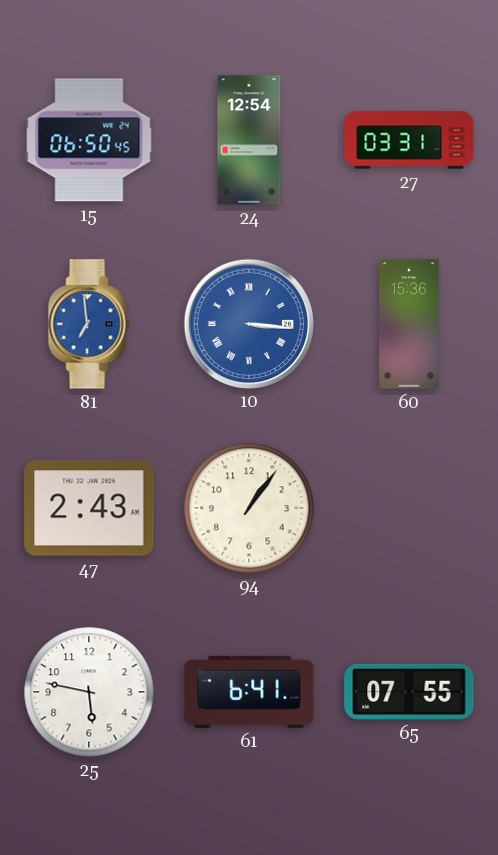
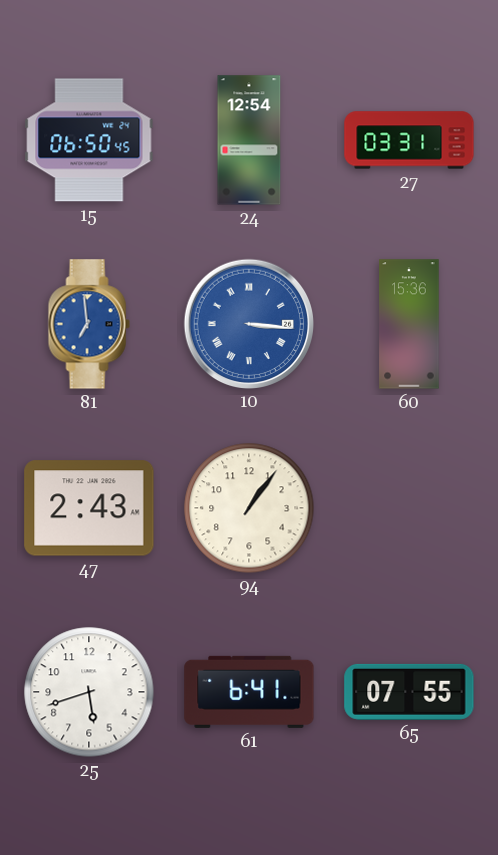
25: 5:47 -> 5:42
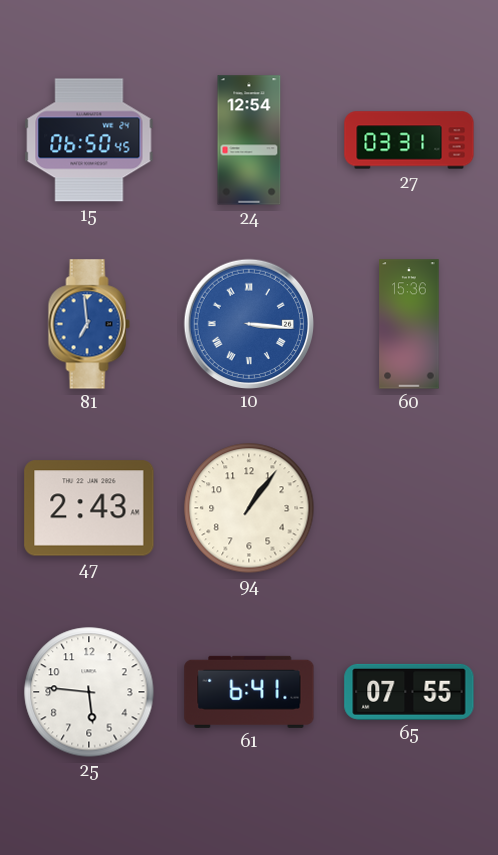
25: 5:42 -> 5:46
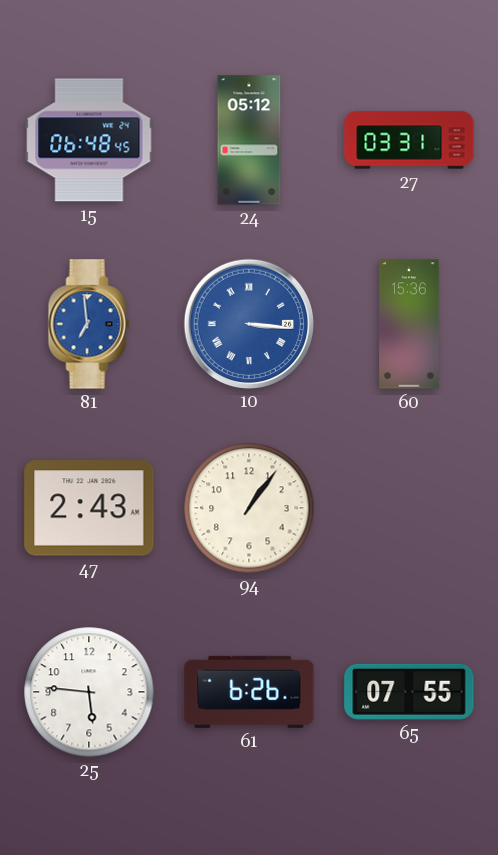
15: 06:50 -> 06:48
24: 12:54 -> 05:12
61: 6:41 -> 6:26
